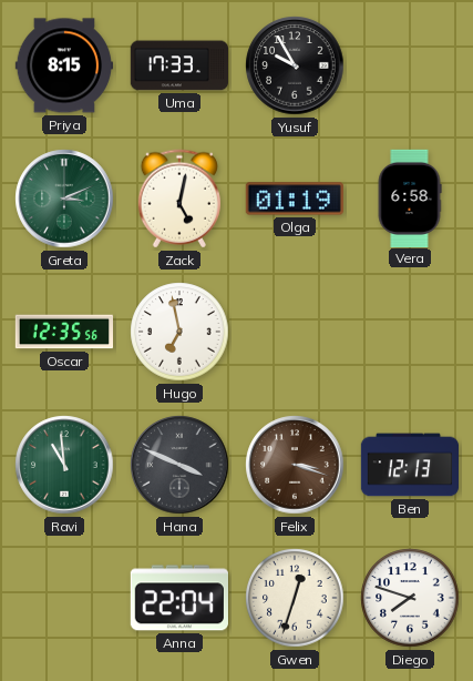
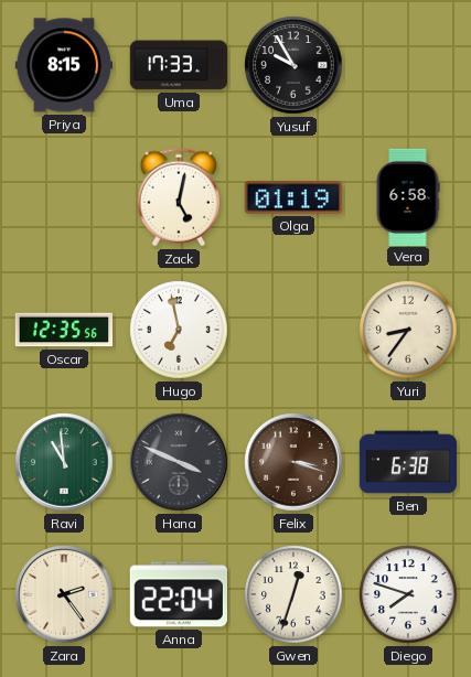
Greta: 3:11 -> none
Yuri: none -> 8:36
Ben: 12:13 -> 6:38
Zara: none -> 2:24
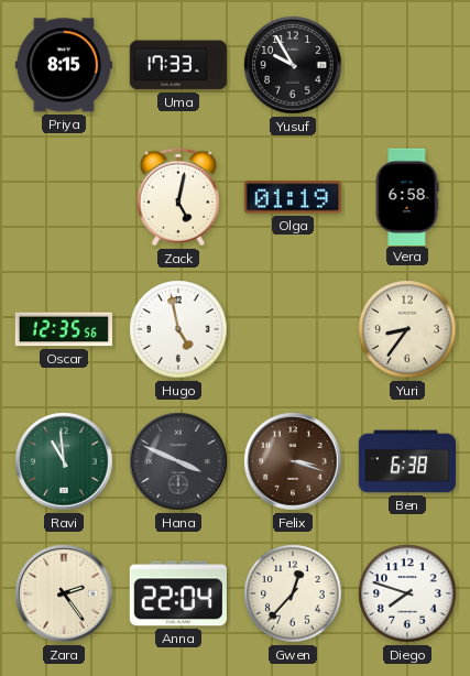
Hugo: 6:58 -> 4:58
Gwen: 12:33 -> 12:37
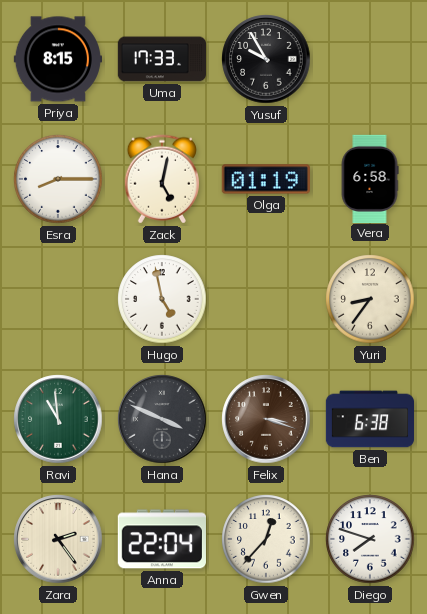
Esra: none -> 8:15
Oscar: 12:35 -> none
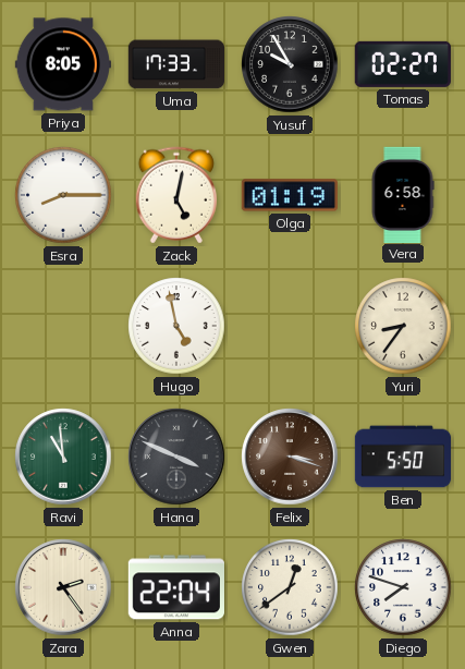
Priya: 8:15 -> 8:05
Tomas: none -> 02:27
Ben: 6:38 -> 5:50
Gwen: 12:37 -> 12:39
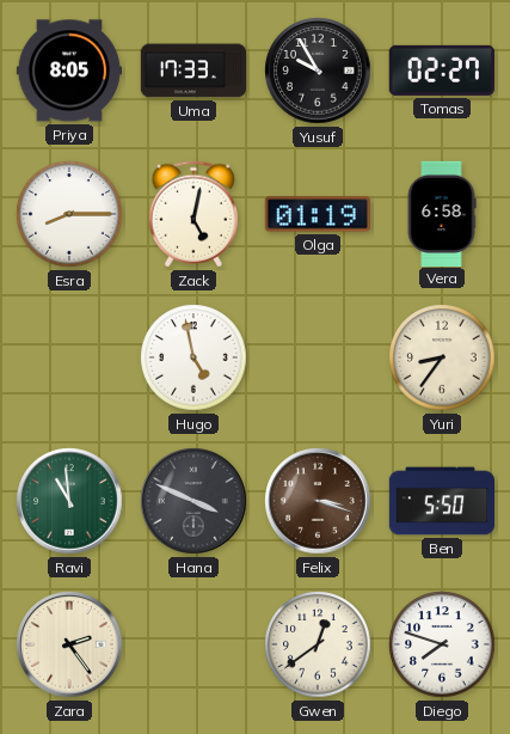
Anna: 22:04 -> none
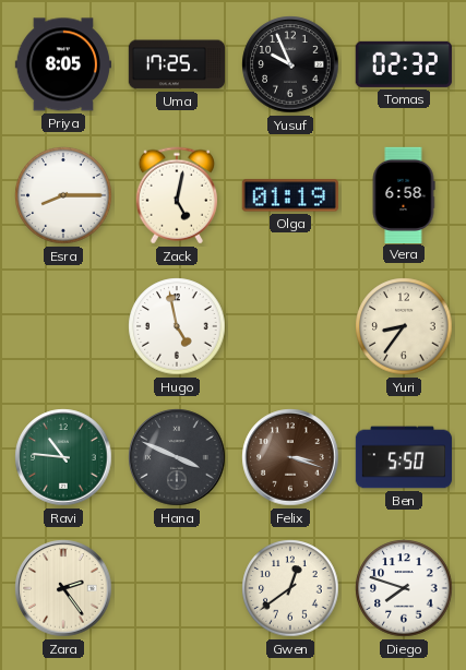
Uma: 17:33 -> 17:25
Yusuf: 9:55 -> 9:56
Tomas: 02:27 -> 02:32
Ravi: 10:59 -> 10:46
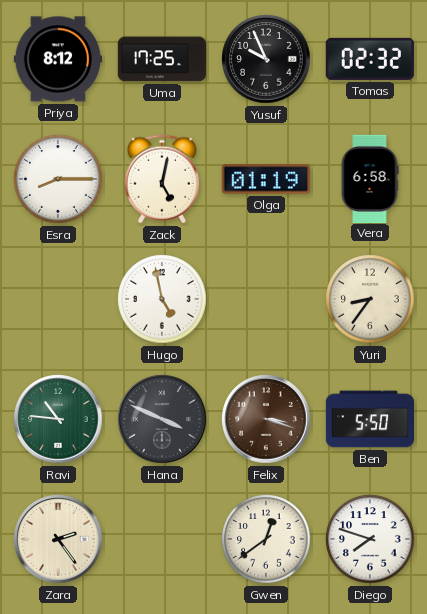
Priya: 8:05 -> 8:12
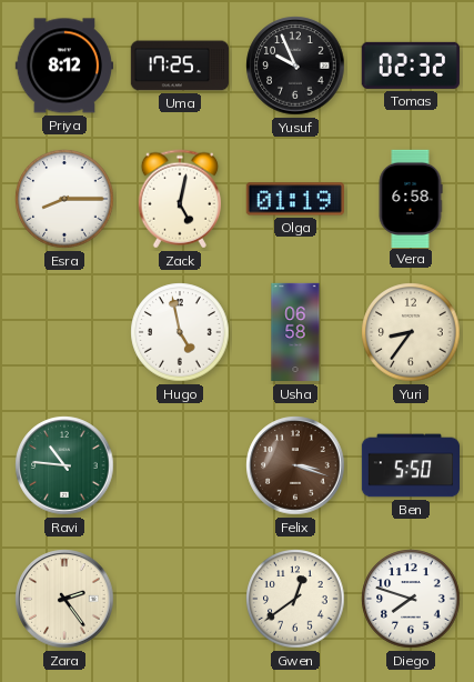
Usha: none -> 06:58
Hana: 3:49 -> none
